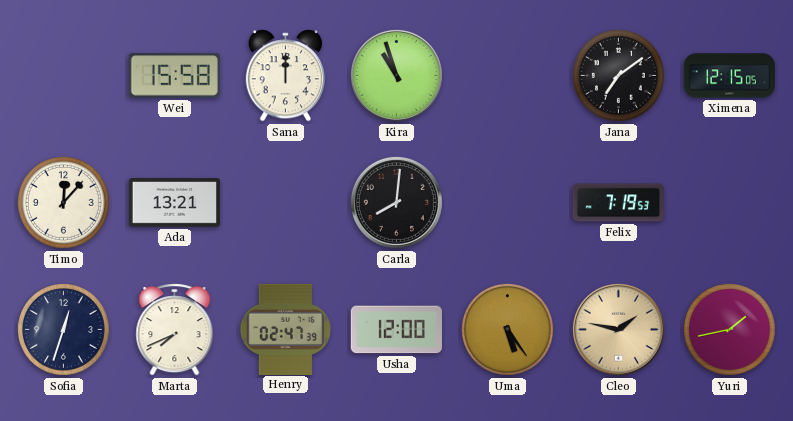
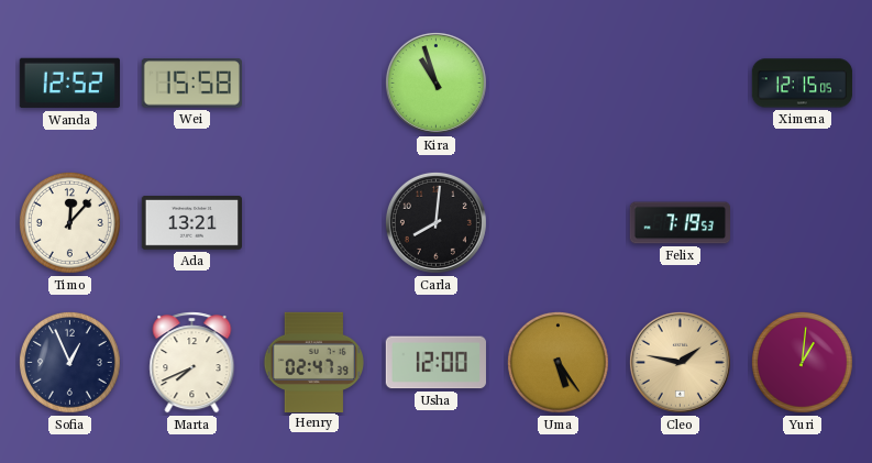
Wanda: none -> 12:52
Sana: 12:00 -> none
Jana: 7:09 -> none
Sofia: 12:33 -> 12:56
Yuri: 1:43 -> 1:01
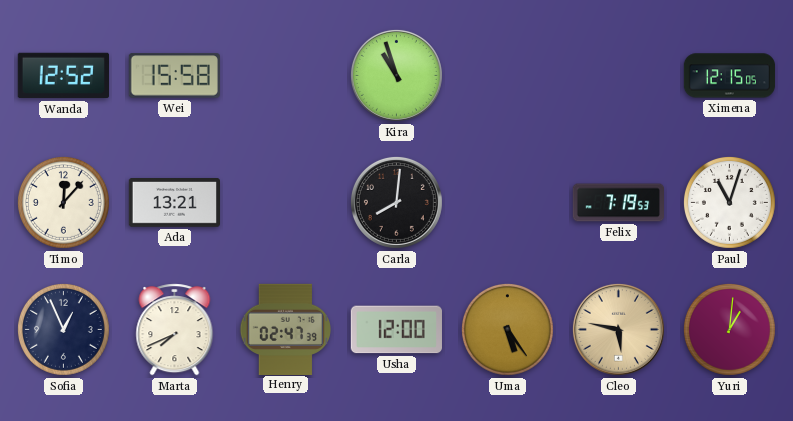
Paul: none -> 11:03
Cleo: 1:47 -> 5:47
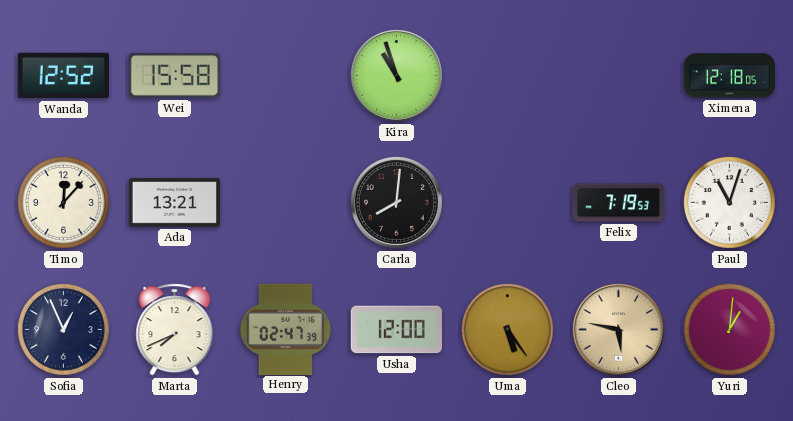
Ximena: 12:15 -> 12:18
